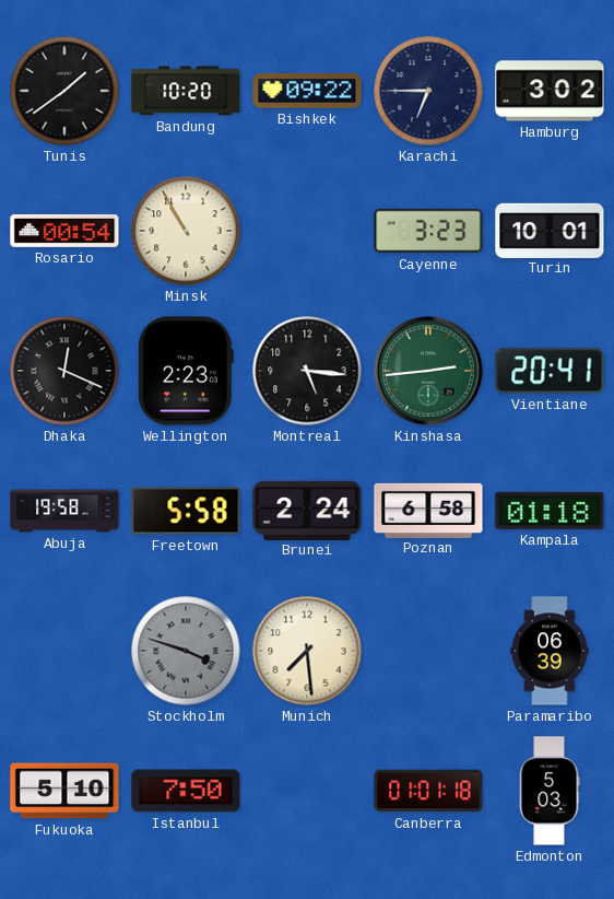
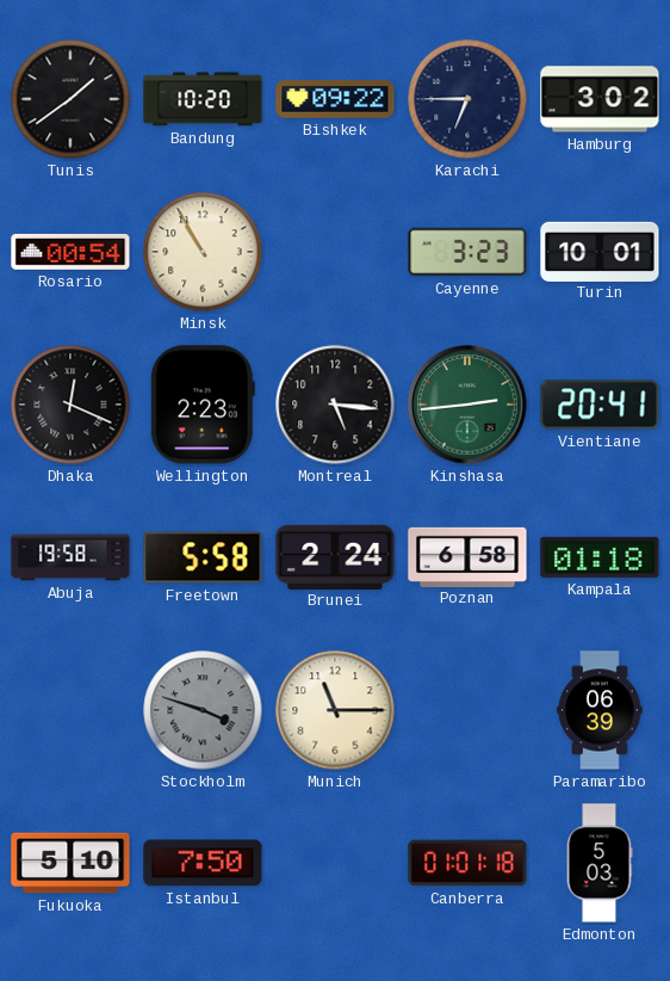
Munich: 7:29 -> 11:15
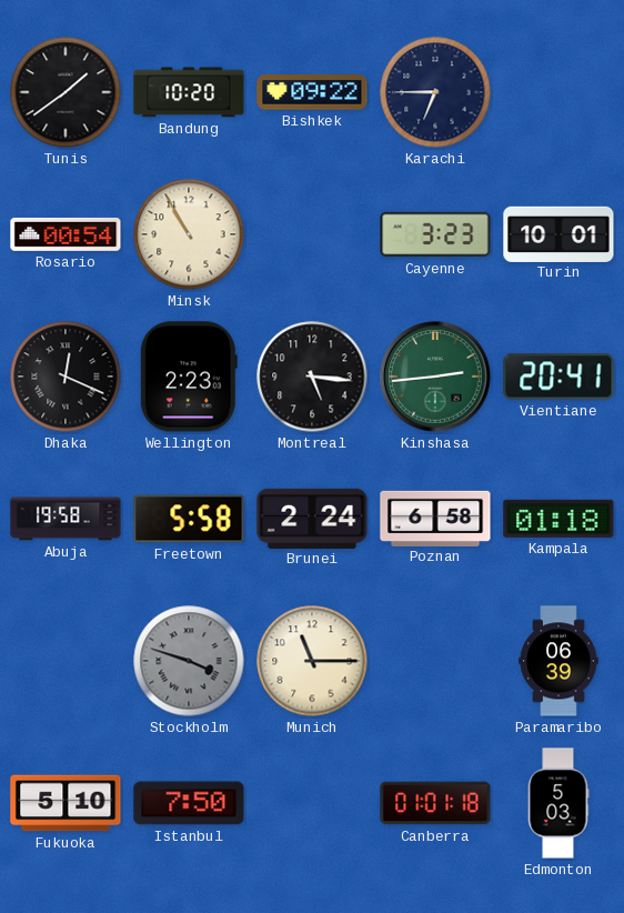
Hamburg: 3:02 -> none
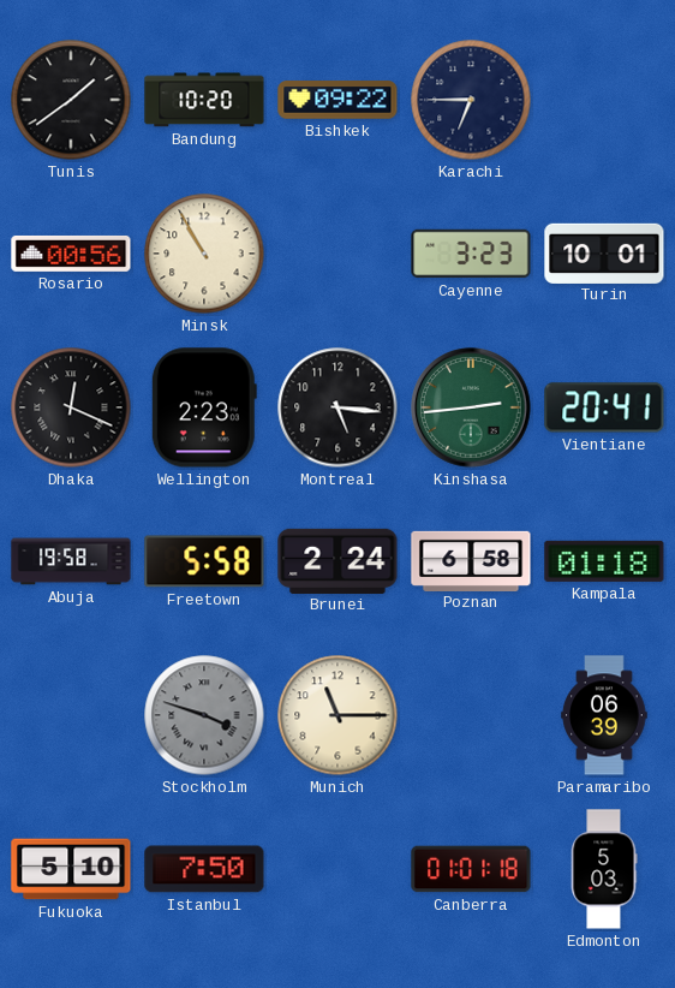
Rosario: 00:54 -> 00:56
